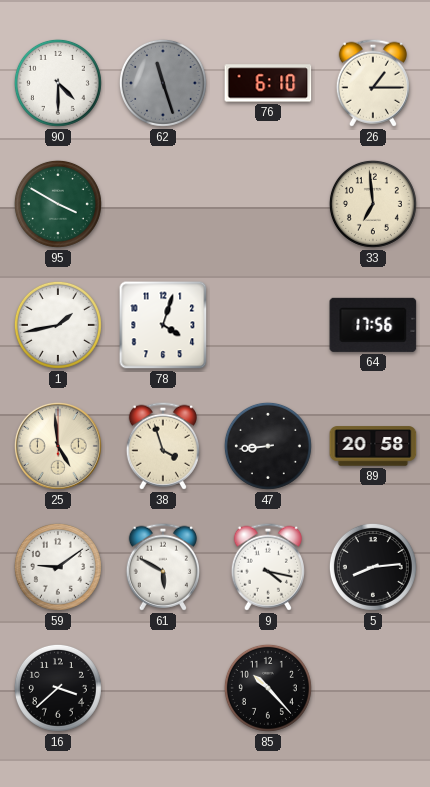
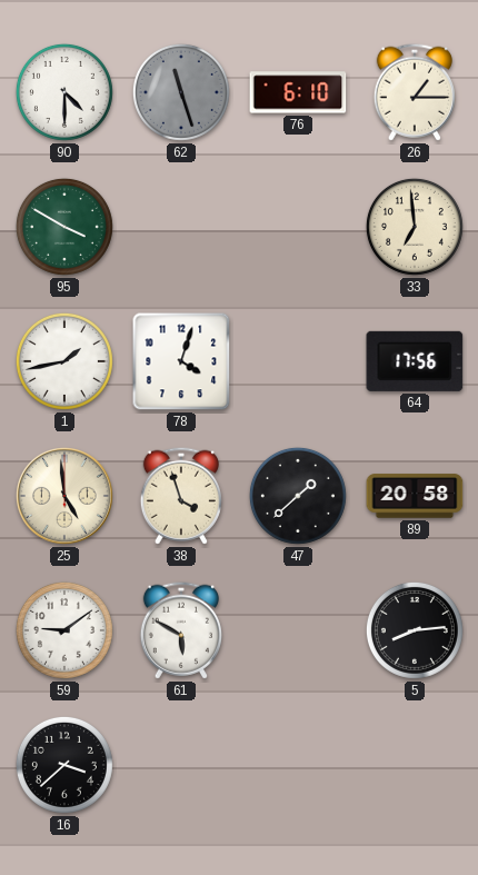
47: 8:44 -> 1:38
9: 4:17 -> none
85: 10:23 -> none
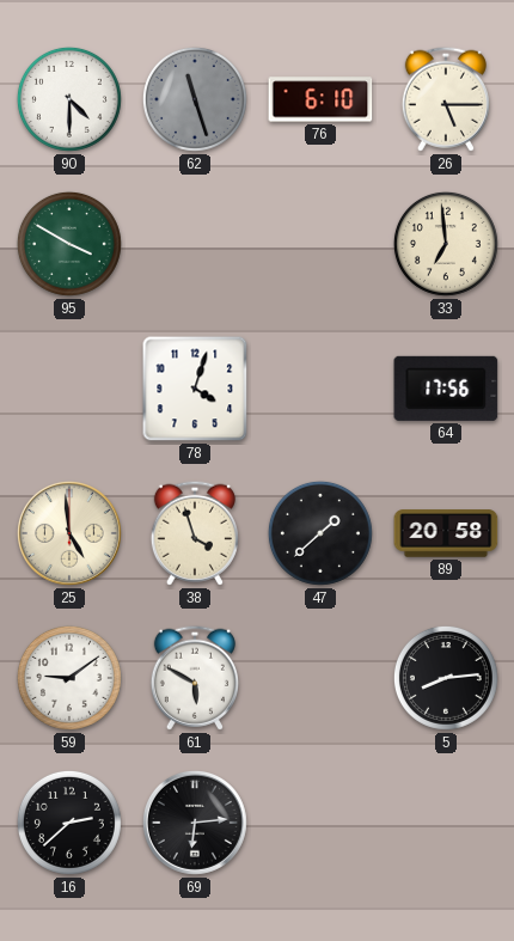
26: 1:15 -> 5:15
1: 1:43 -> none
16: 3:38 -> 2:38
69: none -> 6:14
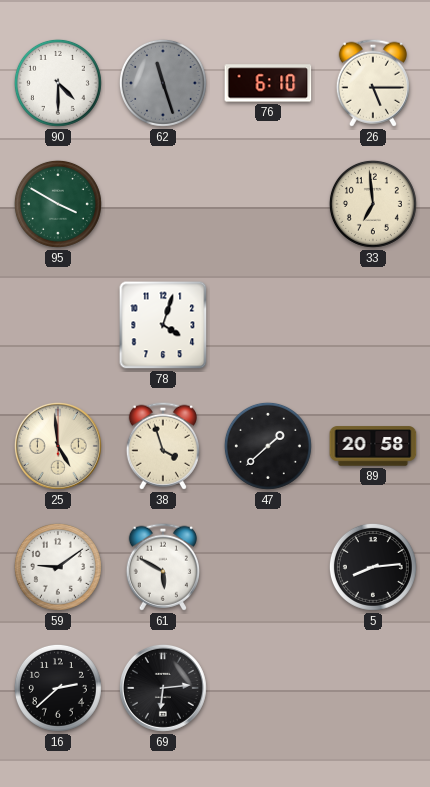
64: 17:56 -> none
